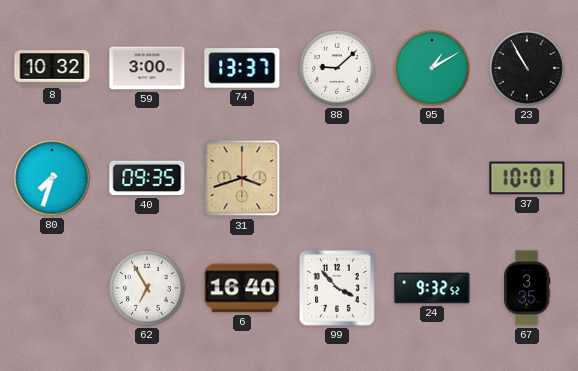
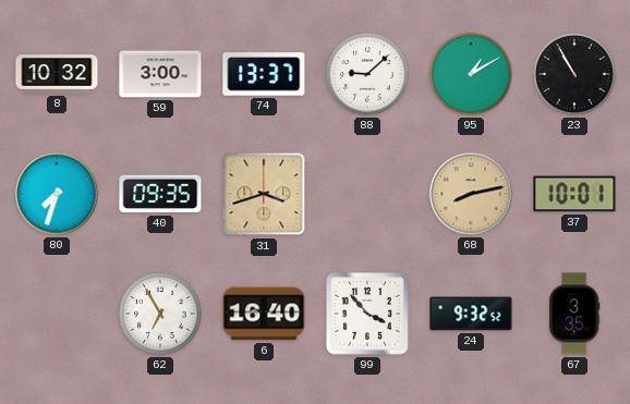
68: none -> 8:13
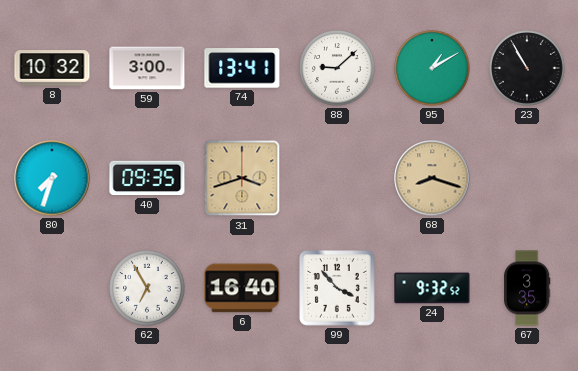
74: 13:37 -> 13:41
68: 8:13 -> 8:18
37: 10:01 -> none
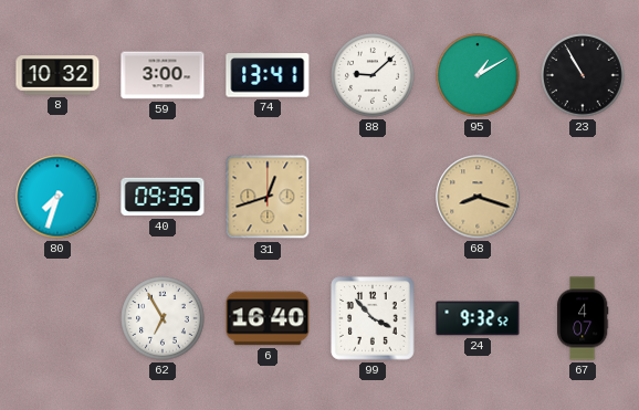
31: 3:42 -> 12:42
67: 3:35 -> 4:07
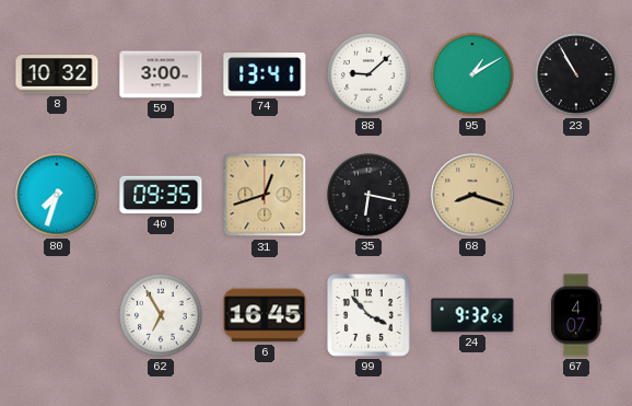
35: none -> 6:17
6: 16:40 -> 16:45
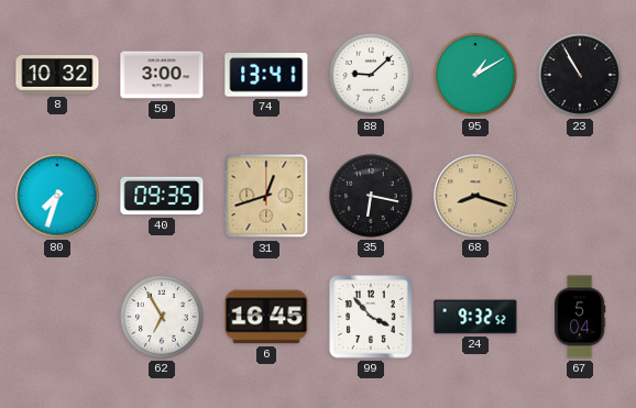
67: 4:07 -> 5:04
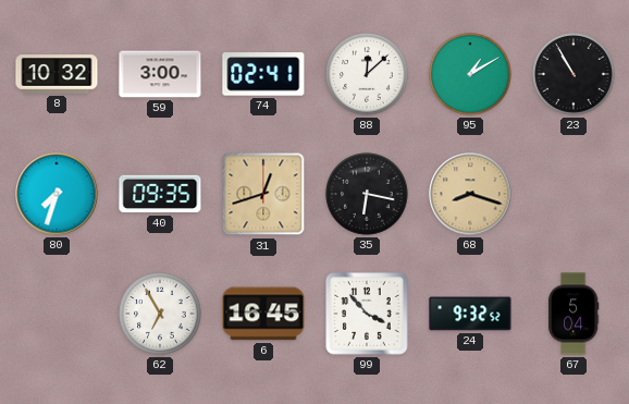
74: 13:41 -> 02:41
88: 9:08 -> 12:08
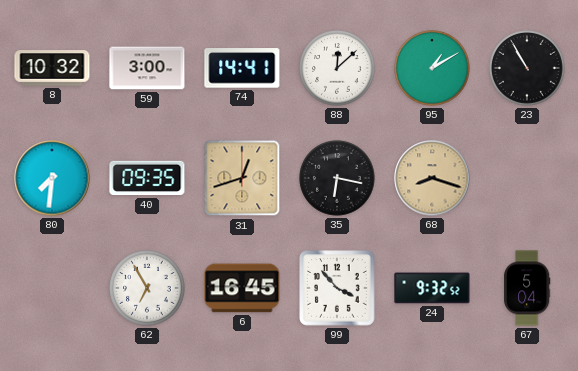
74: 02:41 -> 14:41
80: 7:33 -> 7:31
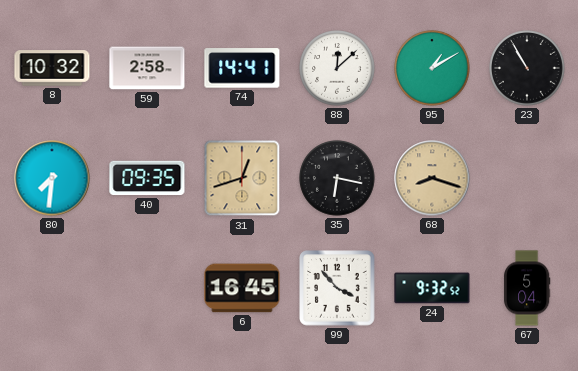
59: 3:00 -> 2:58
62: 6:55 -> none
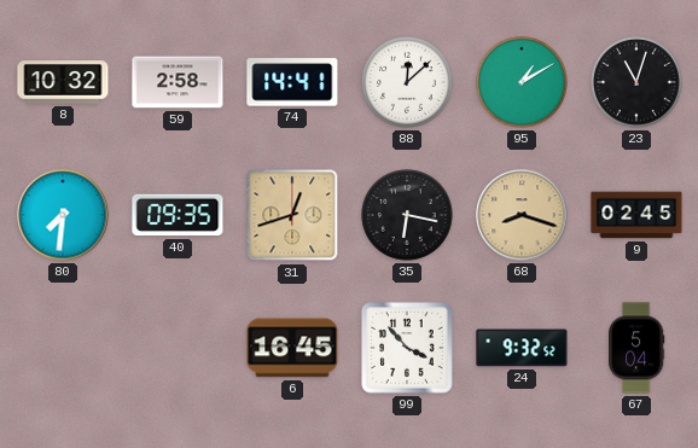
23: 10:55 -> 11:03
9: none -> 02:45
